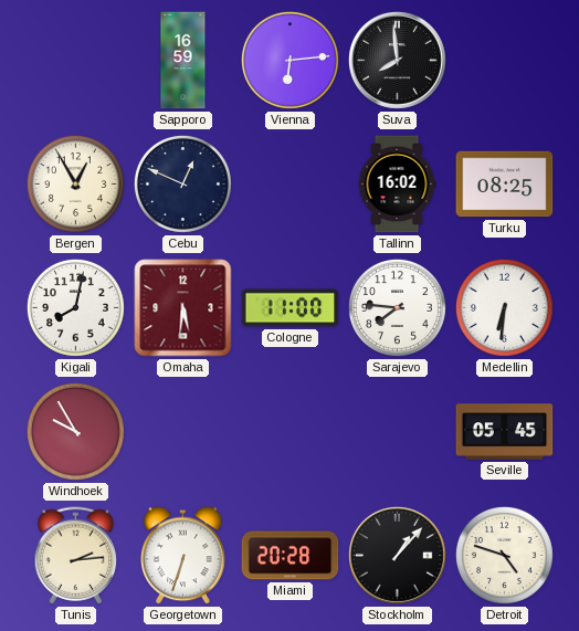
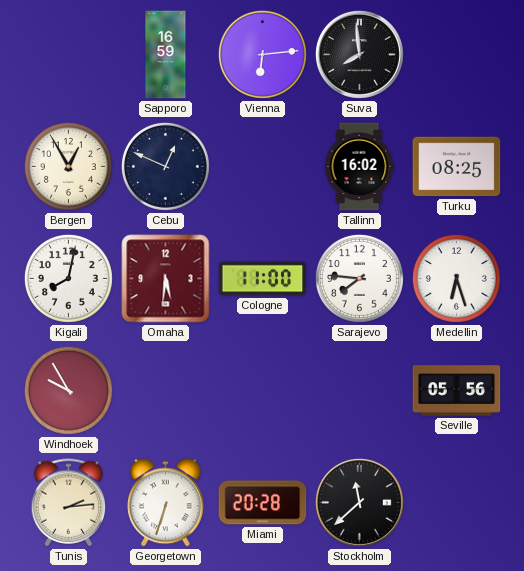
Medellin: 6:31 -> 6:27
Seville: 05:45 -> 05:56
Stockholm: 1:07 -> 11:38
Detroit: 4:48 -> none
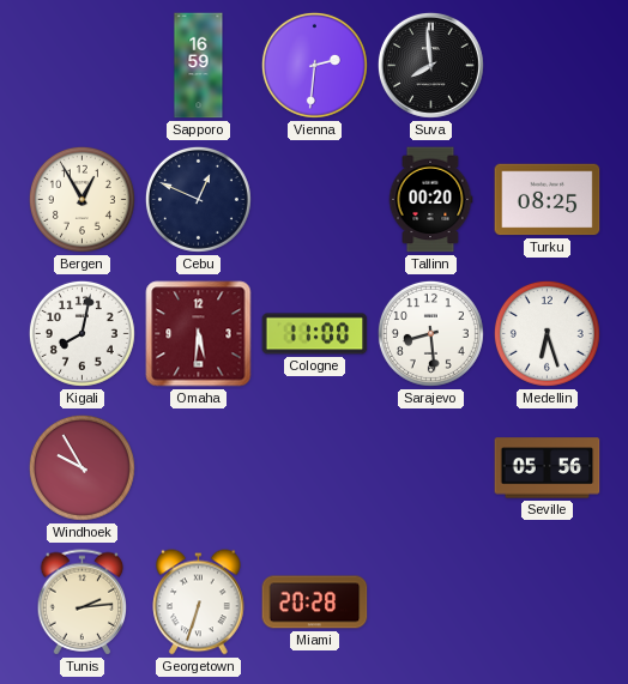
Vienna: 6:14 -> 2:31
Tallinn: 16:02 -> 00:20
Sarajevo: 7:46 -> 8:29
Stockholm: 11:38 -> none
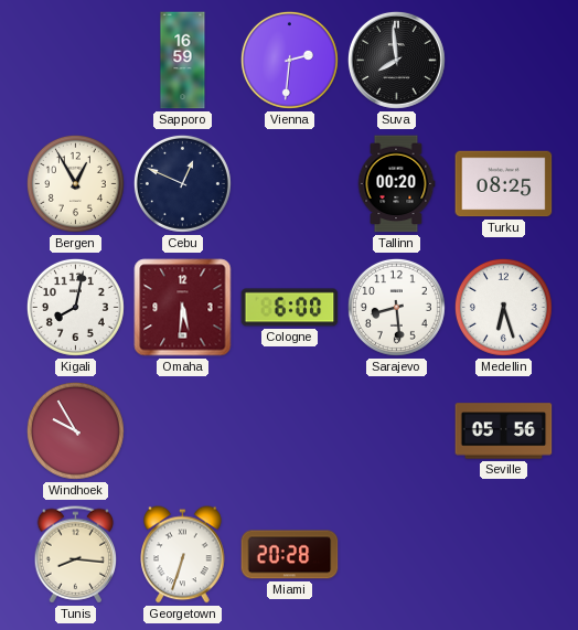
Cologne: 11:00 -> 6:00
Tunis: 2:14 -> 8:16
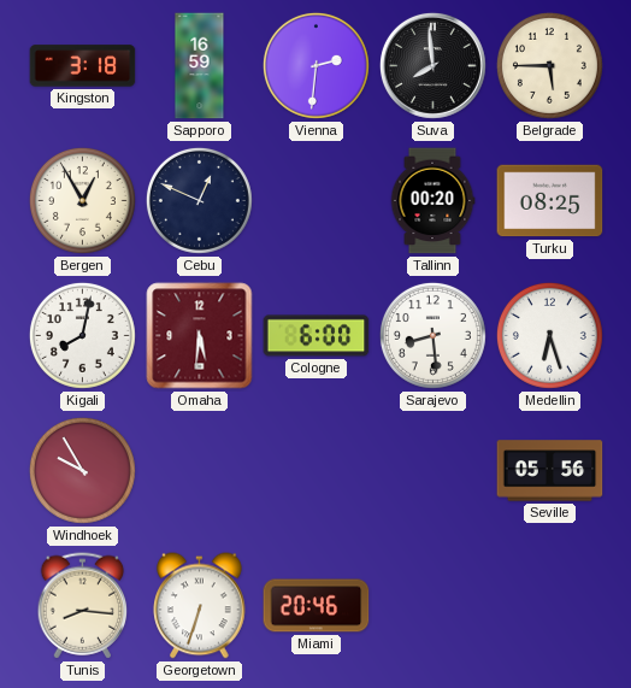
Kingston: none -> 3:18
Belgrade: none -> 5:45
Miami: 20:28 -> 20:46
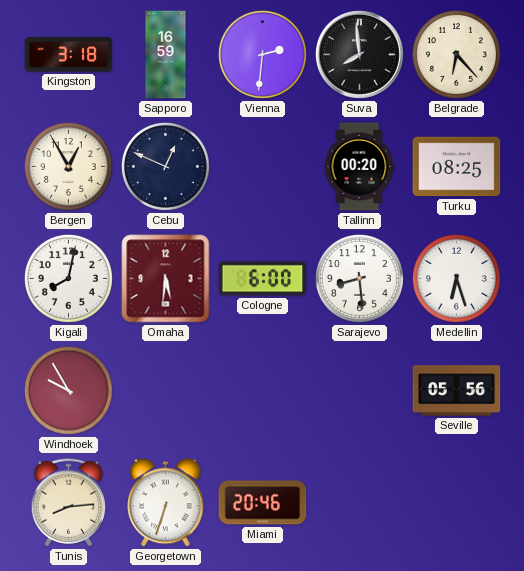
Belgrade: 5:45 -> 6:23
Tunis: 8:16 -> 8:14
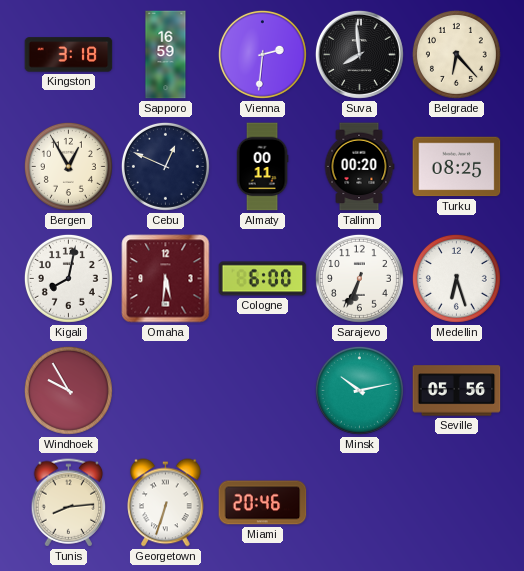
Almaty: none -> 00:11
Sarajevo: 8:29 -> 6:34
Minsk: none -> 10:13
